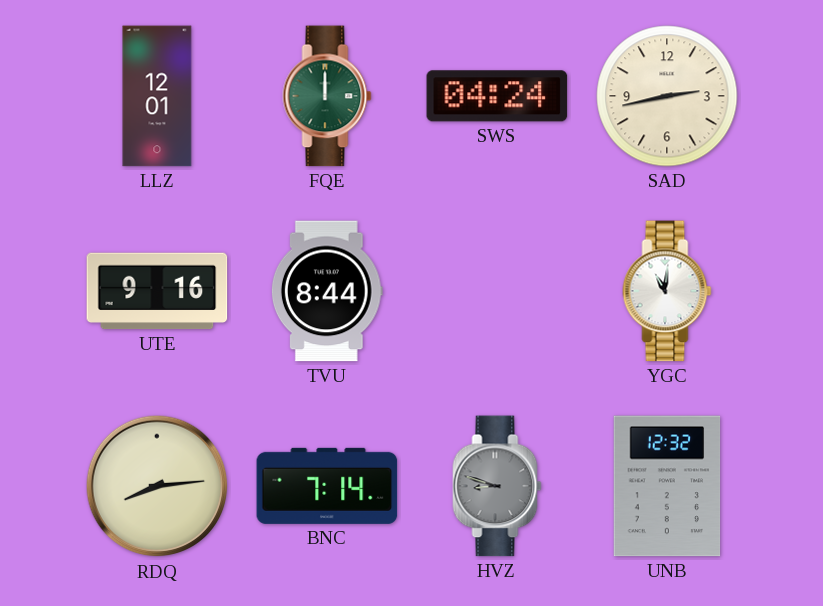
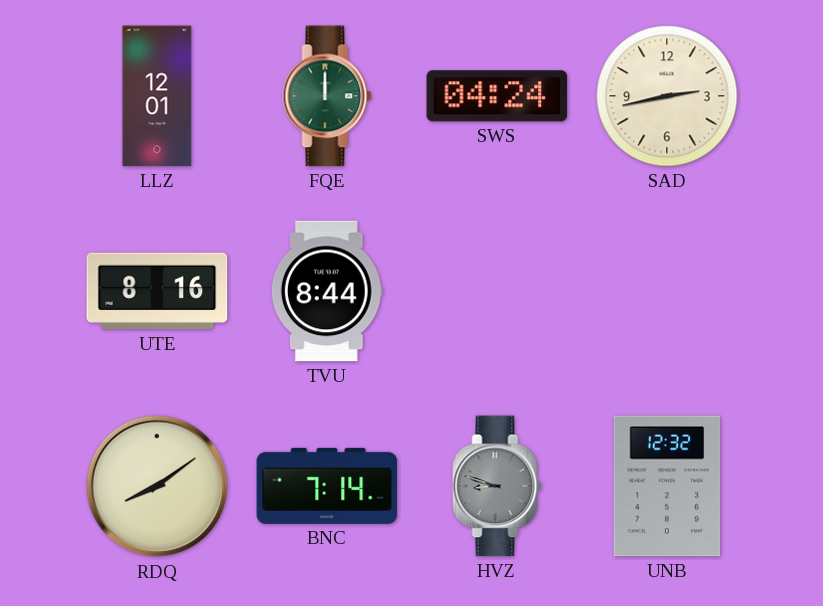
UTE: 9:16 -> 8:16
YGC: 11:01 -> none
RDQ: 8:14 -> 8:09
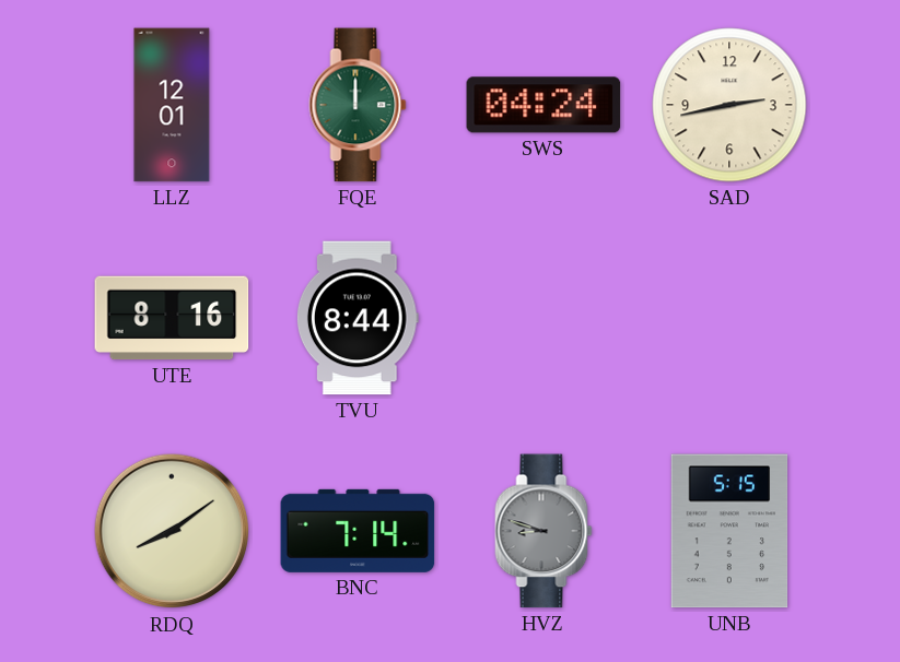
UNB: 12:32 -> 5:15
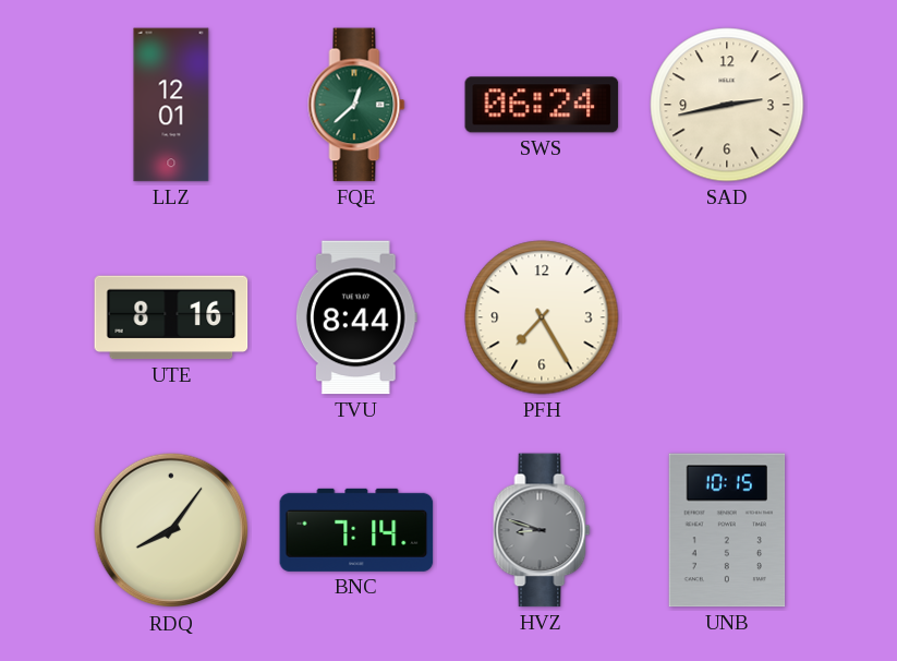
FQE: 12:00 -> 12:38
SWS: 04:24 -> 06:24
PFH: none -> 7:25
RDQ: 8:09 -> 8:06
UNB: 5:15 -> 10:15
